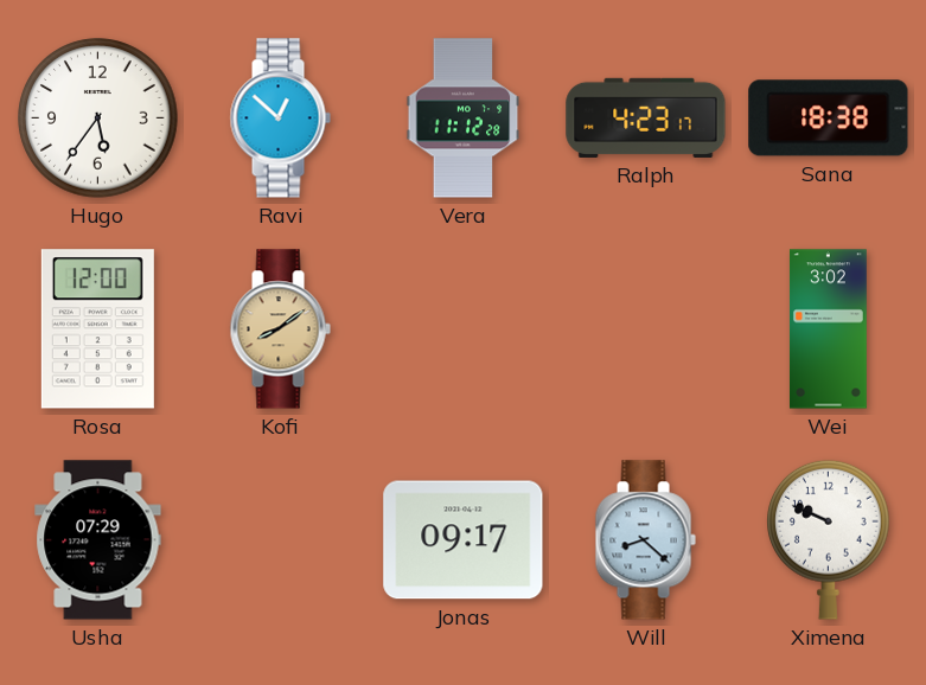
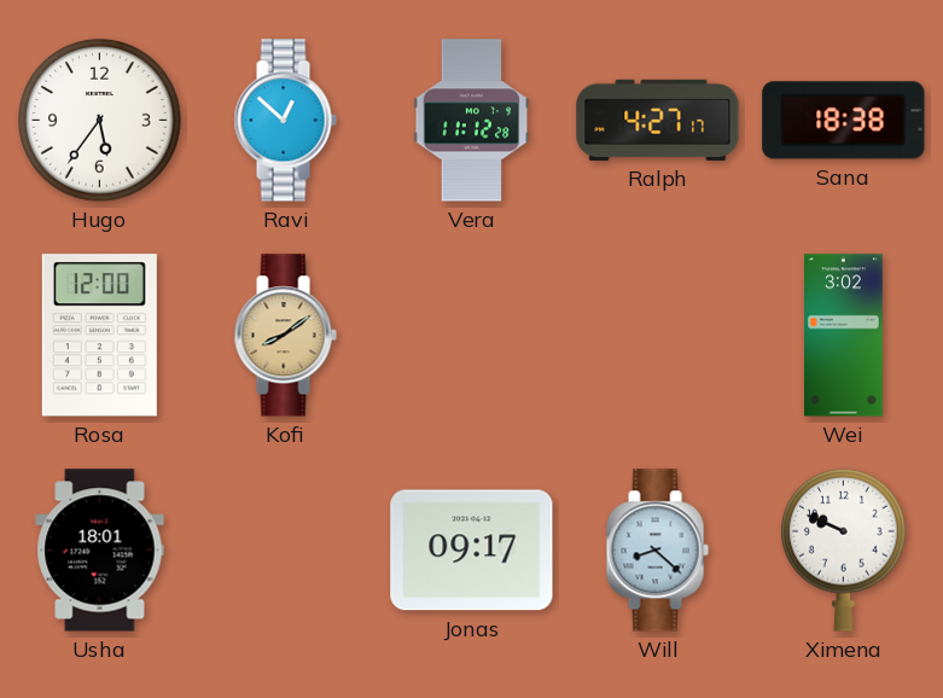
Ralph: 4:23 -> 4:27
Usha: 07:29 -> 18:01
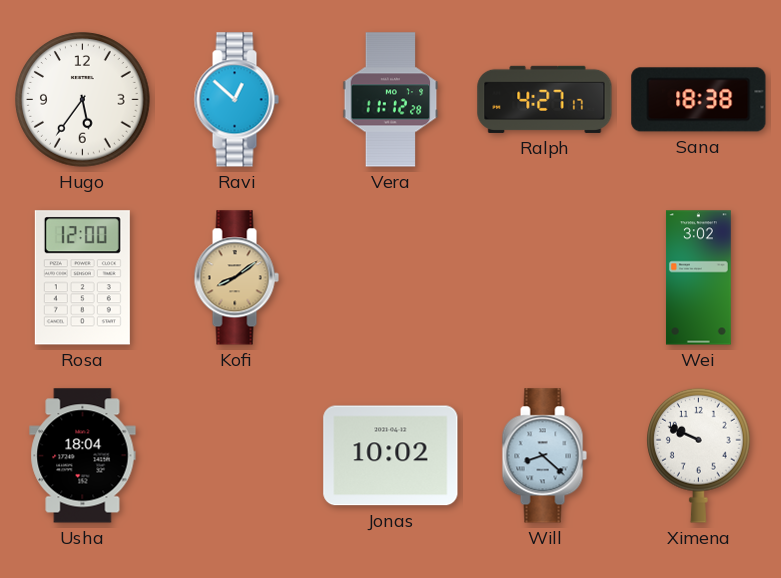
Usha: 18:01 -> 18:04
Jonas: 09:17 -> 10:02
